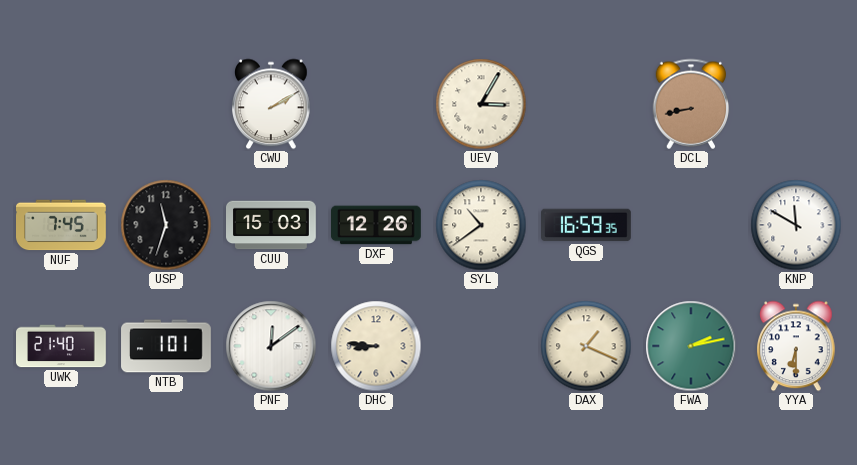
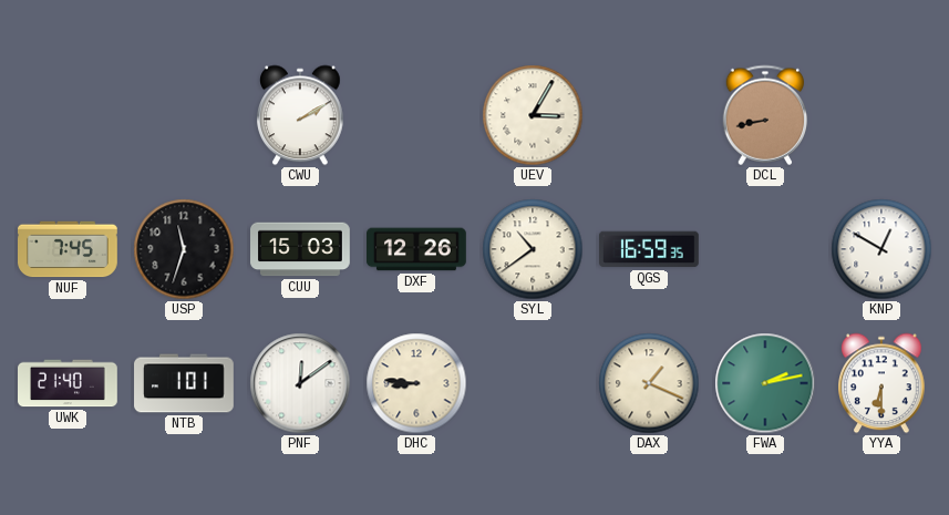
KNP: 11:50 -> 12:50
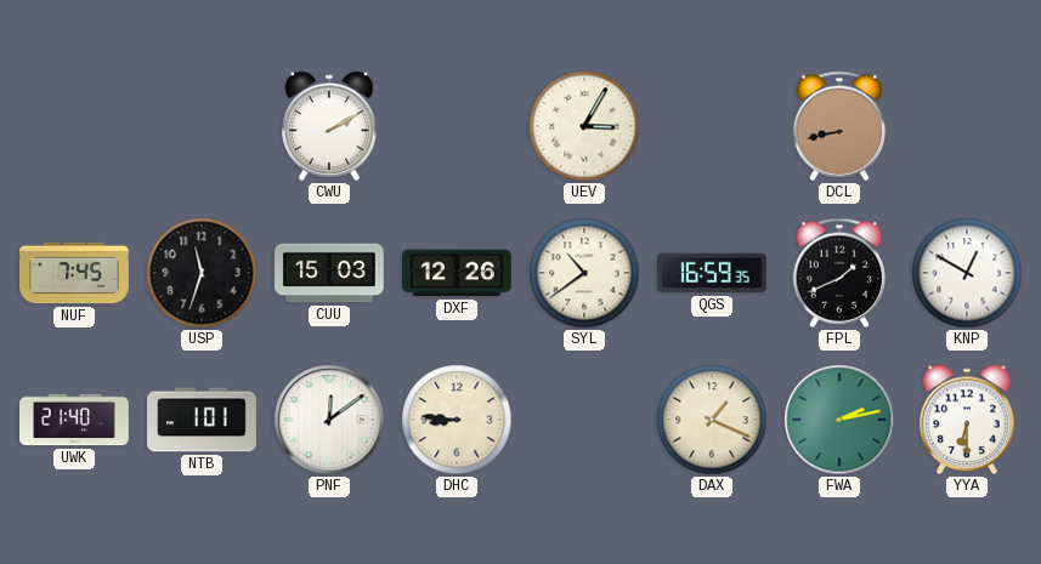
FPL: none -> 1:41
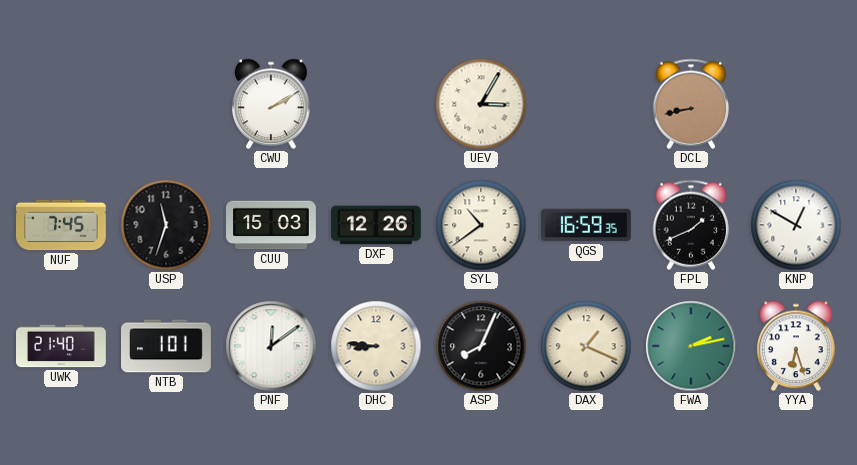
ASP: none -> 8:04
YYA: 6:30 -> 6:27
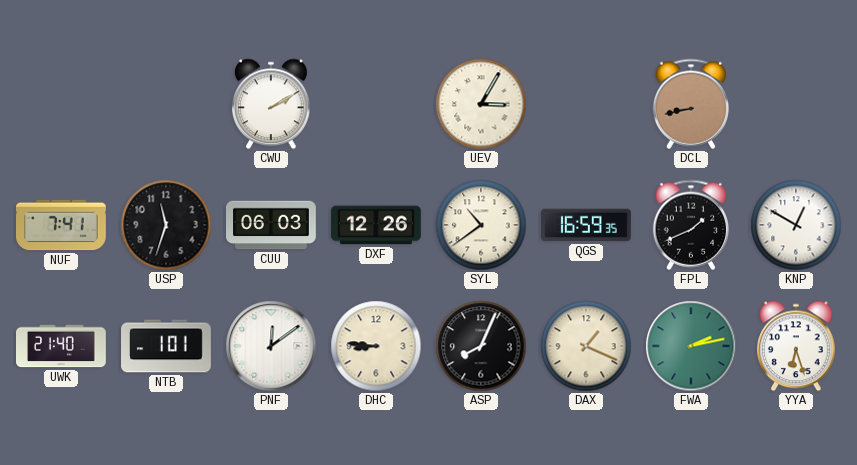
NUF: 7:45 -> 7:41
CUU: 15:03 -> 06:03
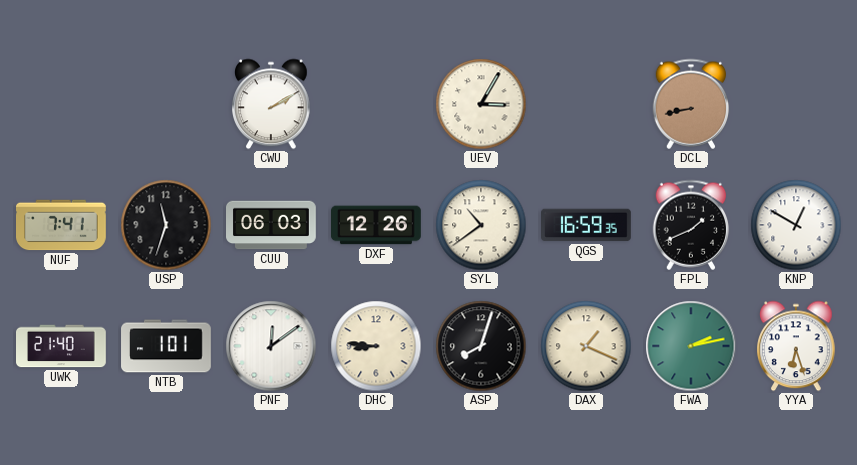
ASP: 8:04 -> 8:03
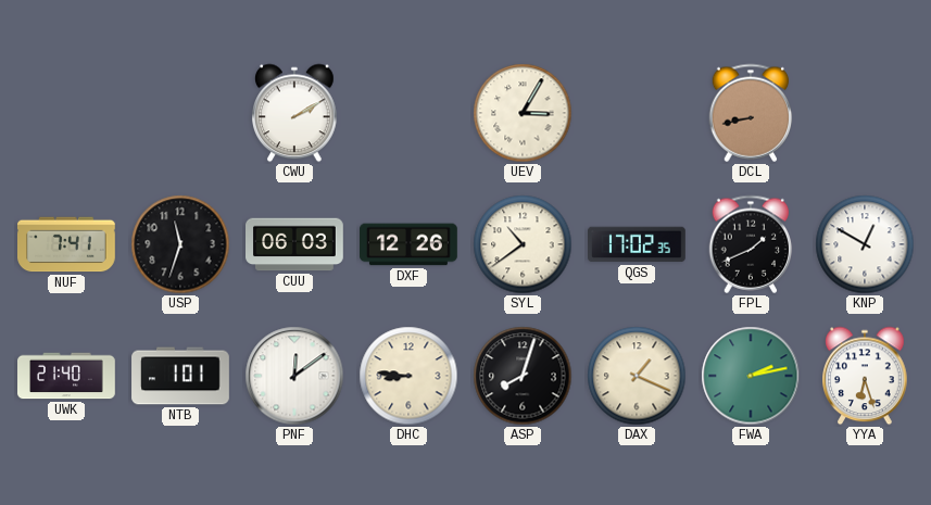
QGS: 16:59 -> 17:02
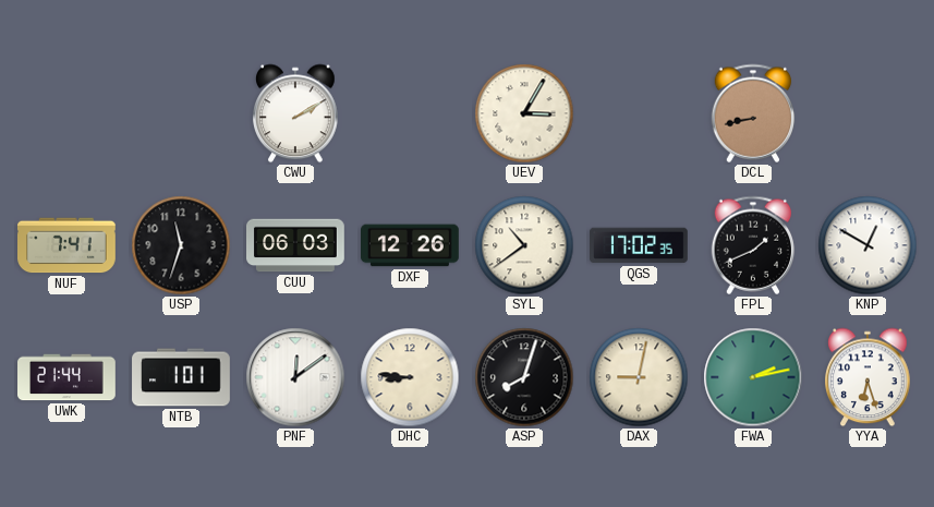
UWK: 21:40 -> 21:44
DAX: 1:19 -> 9:02
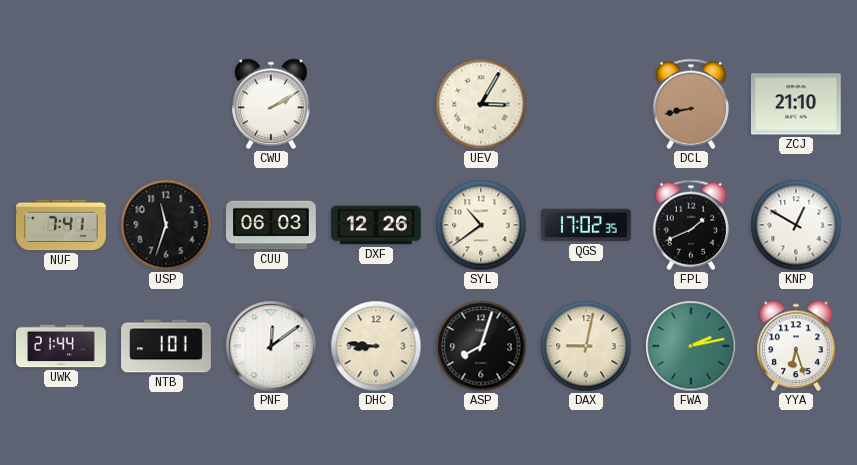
ZCJ: none -> 21:10
